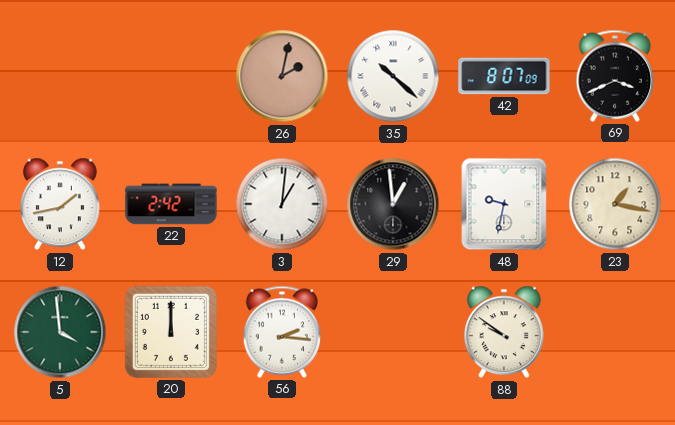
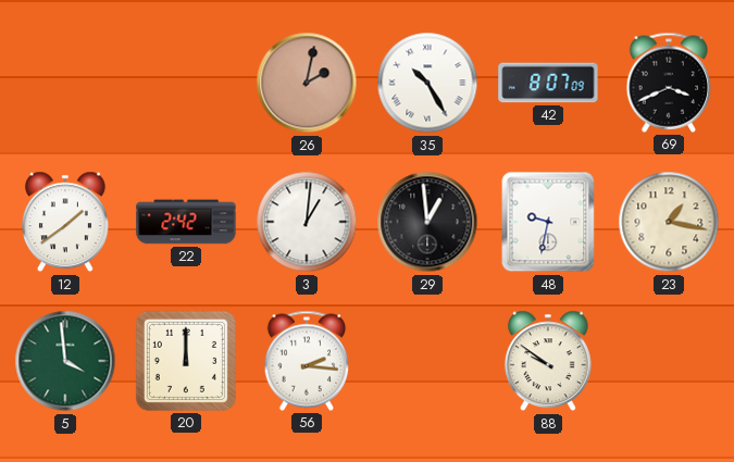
35: 10:22 -> 10:25
12: 1:43 -> 1:39
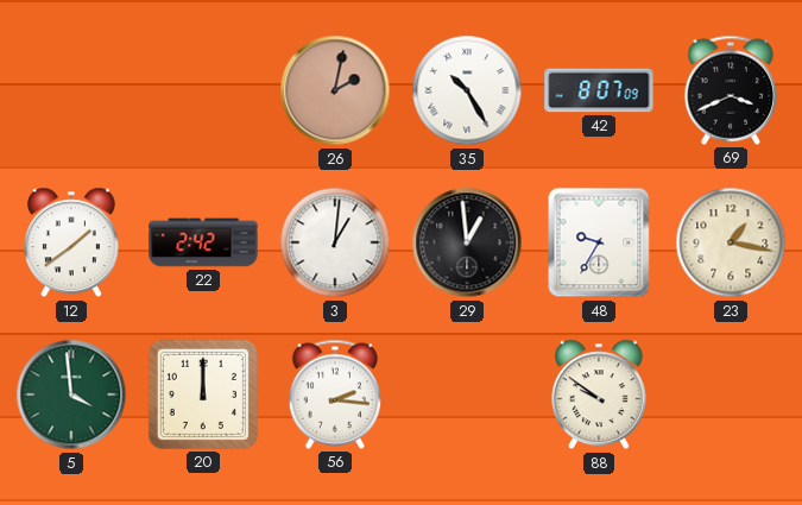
48: 9:32 -> 9:35
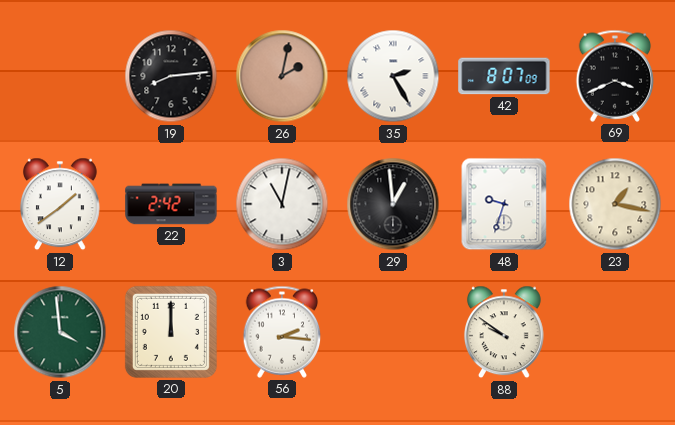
19: none -> 8:14
35: 10:25 -> 2:25
3: 1:01 -> 11:02
48: 9:35 -> 9:33
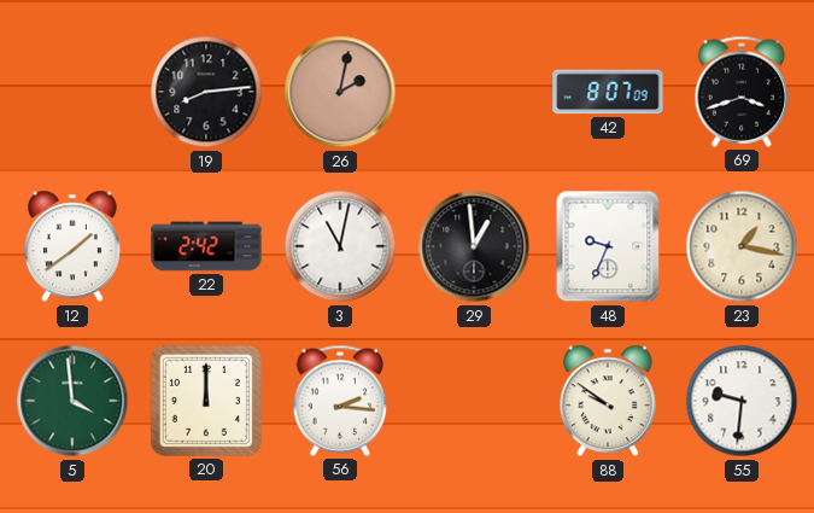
35: 2:25 -> none
69: 3:41 -> 3:42
48: 9:33 -> 9:34
55: none -> 9:31
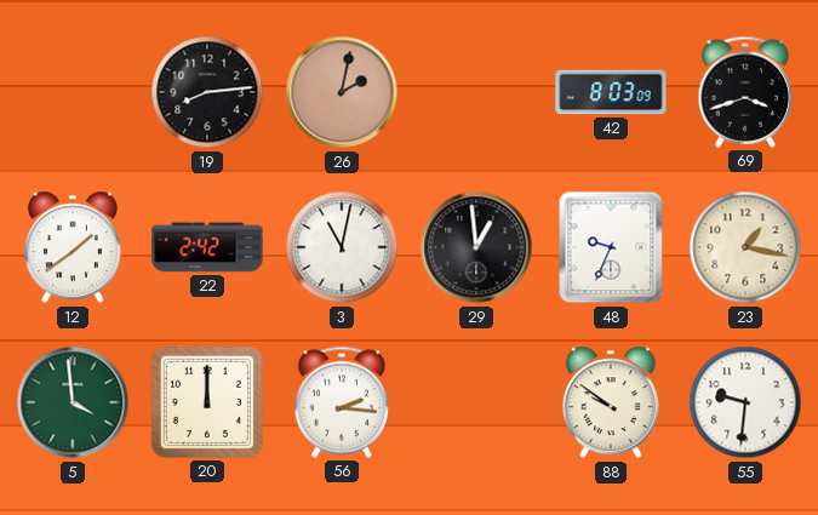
42: 8:07 -> 8:03
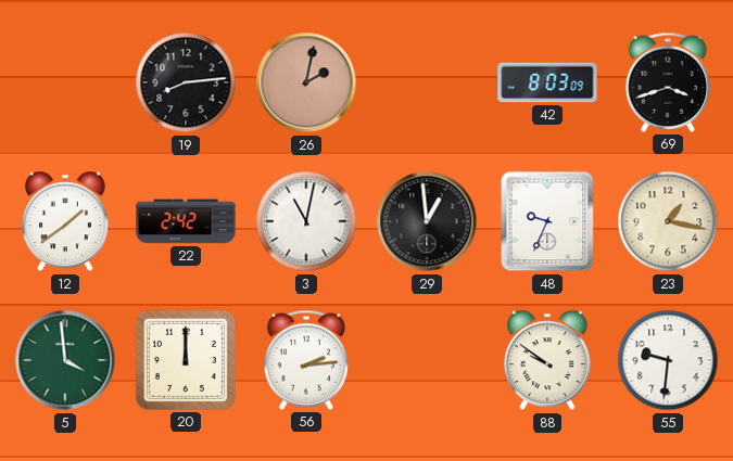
56: 2:16 -> 2:14
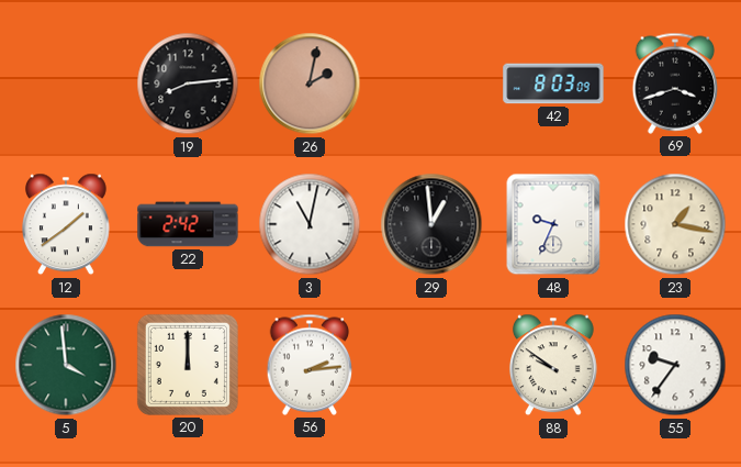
55: 9:31 -> 9:36
